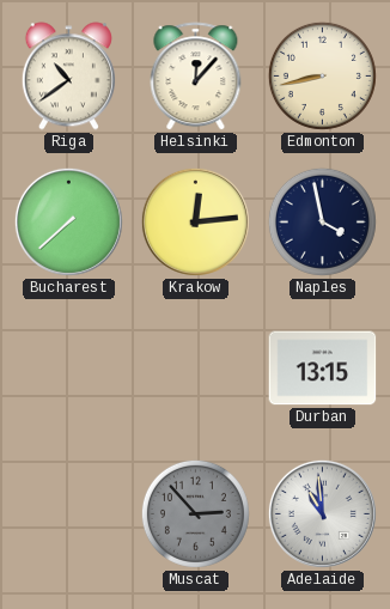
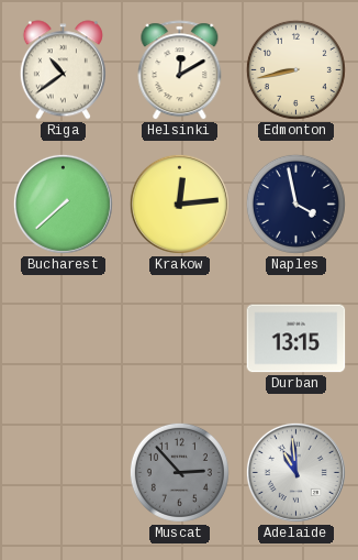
Helsinki: 12:07 -> 12:10
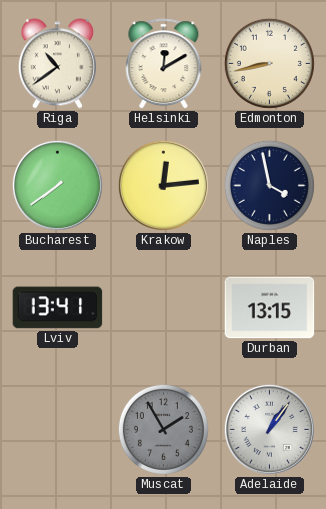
Bucharest: 7:38 -> 7:39
Lviv: none -> 13:41
Muscat: 2:53 -> 1:55
Adelaide: 10:59 -> 1:06
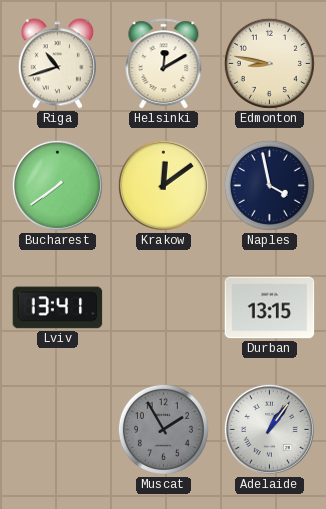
Riga: 10:39 -> 10:42
Edmonton: 8:43 -> 8:47
Krakow: 12:14 -> 12:09
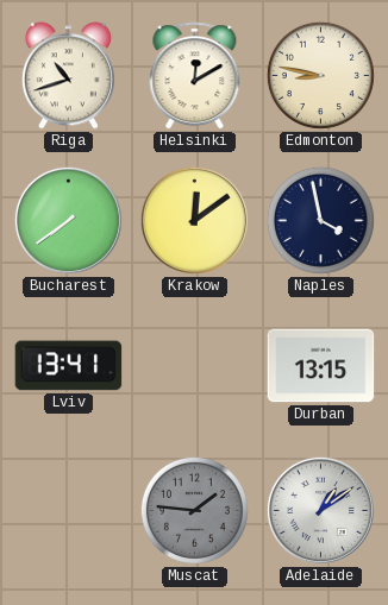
Muscat: 1:55 -> 1:46
Adelaide: 1:06 -> 1:09
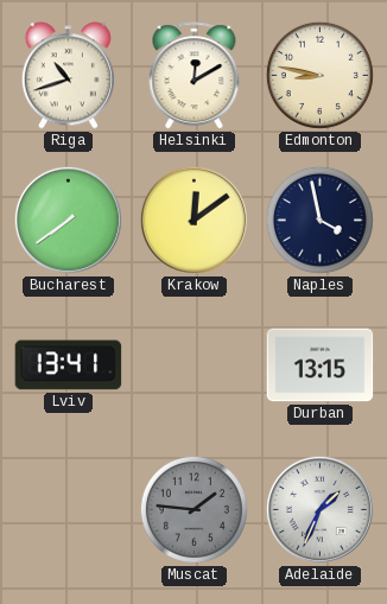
Adelaide: 1:09 -> 1:34
